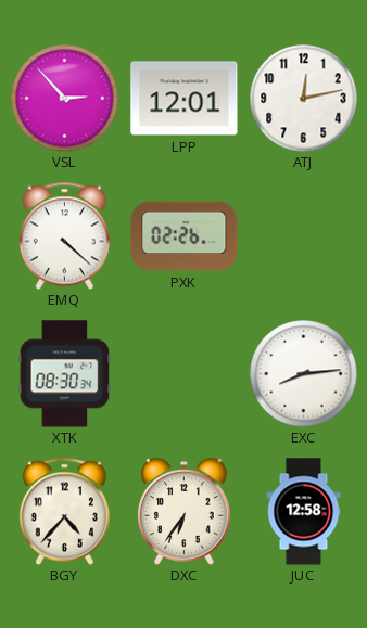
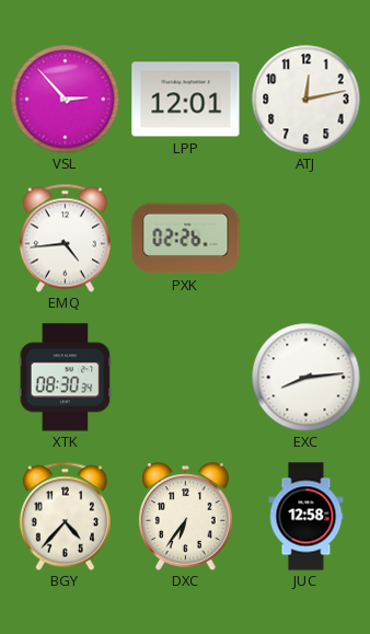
EMQ: 4:22 -> 4:44
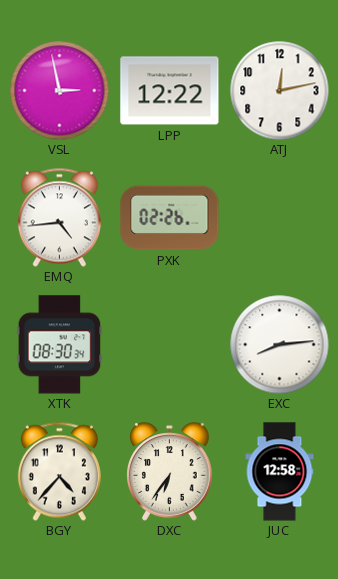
VSL: 2:53 -> 2:58
LPP: 12:01 -> 12:22
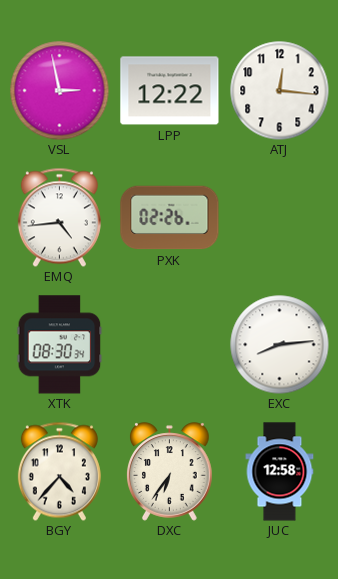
ATJ: 12:13 -> 12:16
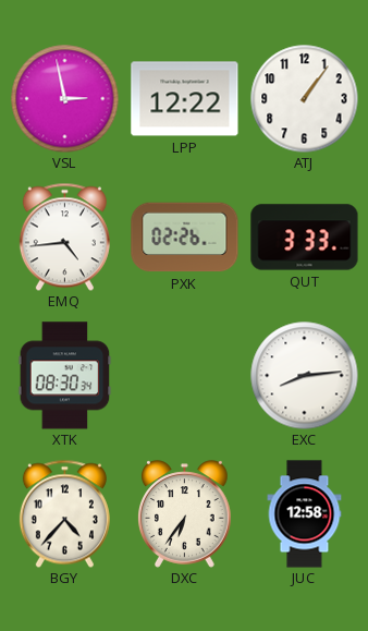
ATJ: 12:16 -> 1:06
QUT: none -> 3:33
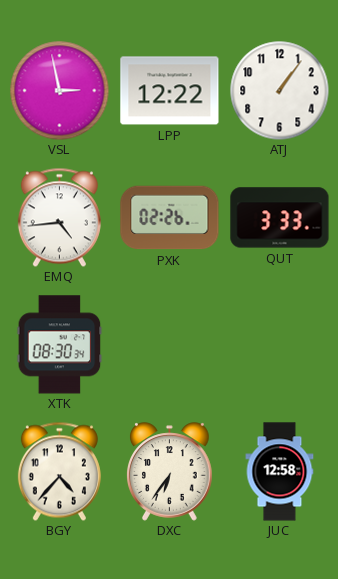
EXC: 8:14 -> none
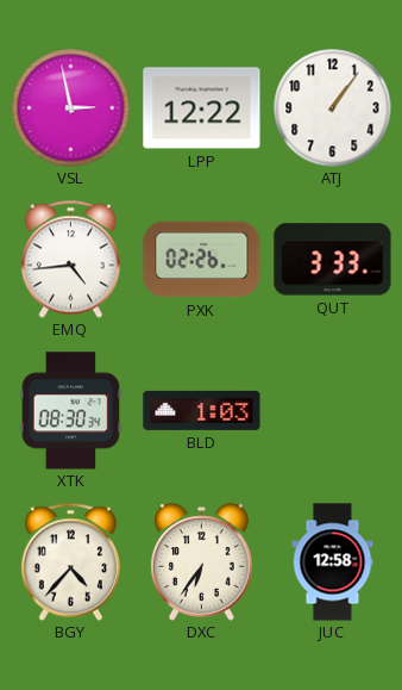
BLD: none -> 1:03
